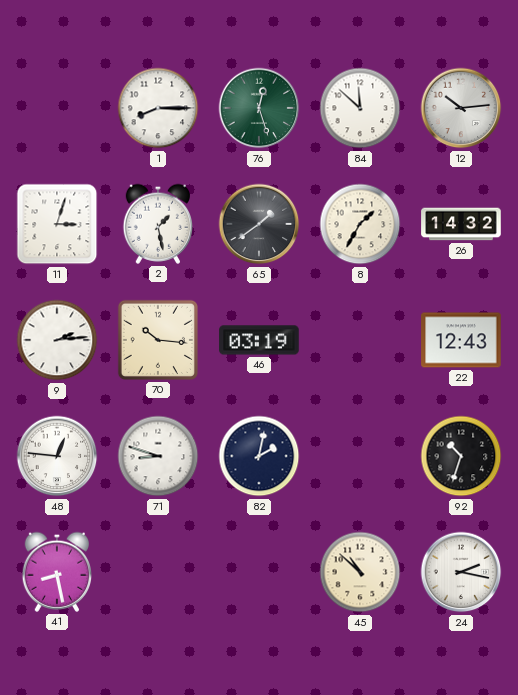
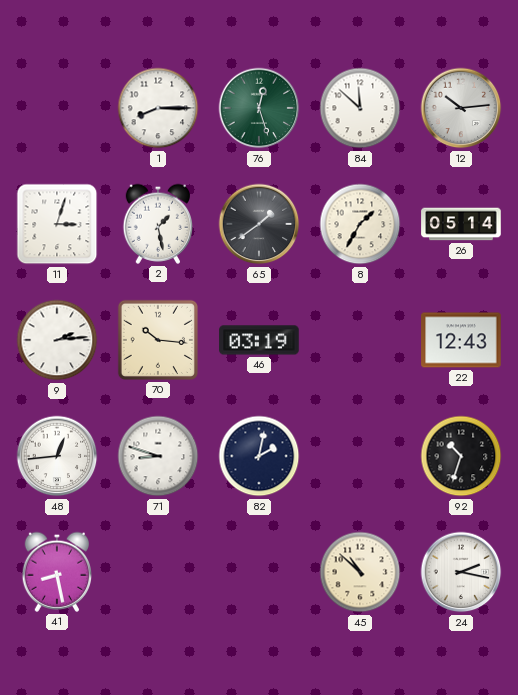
26: 14:32 -> 05:14
48: 12:46 -> 12:44
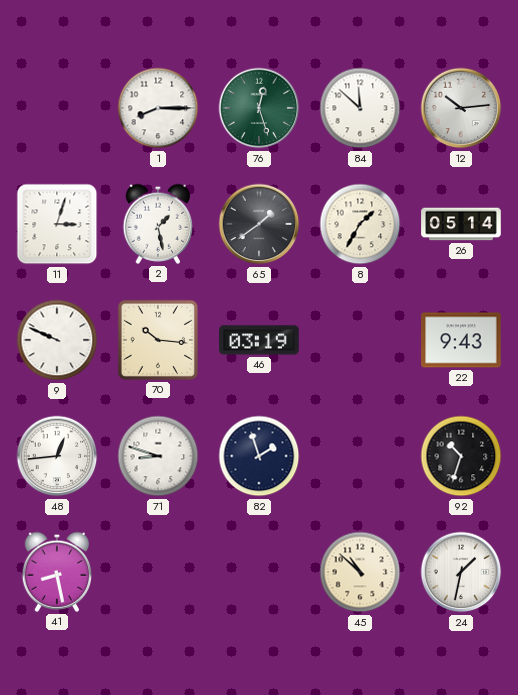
9: 2:14 -> 9:49
22: 12:43 -> 9:43
82: 2:02 -> 1:57
24: 2:17 -> 1:32
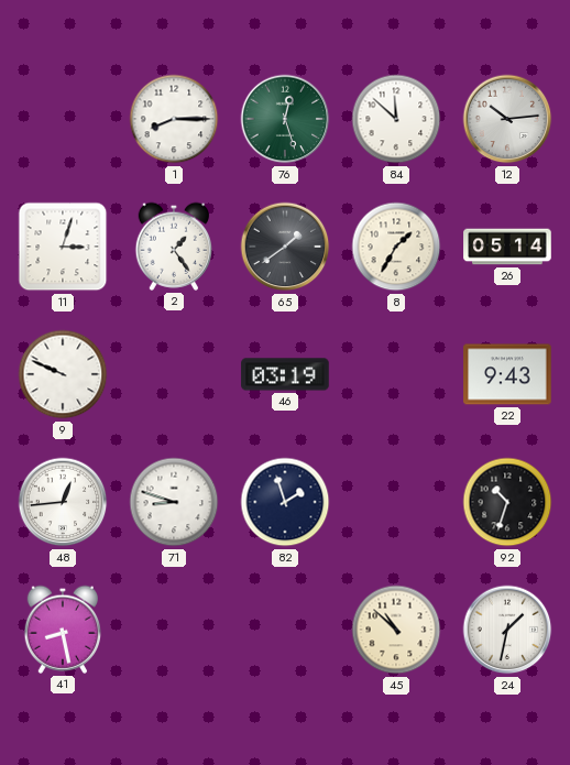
2: 1:28 -> 1:24
70: 10:16 -> none
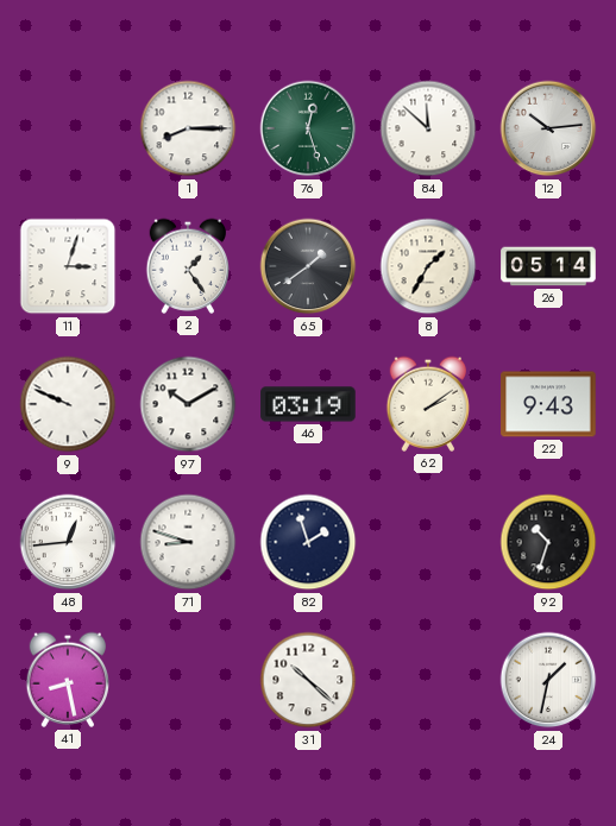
97: none -> 10:10
62: none -> 2:09
31: none -> 10:22
45: 10:52 -> none
